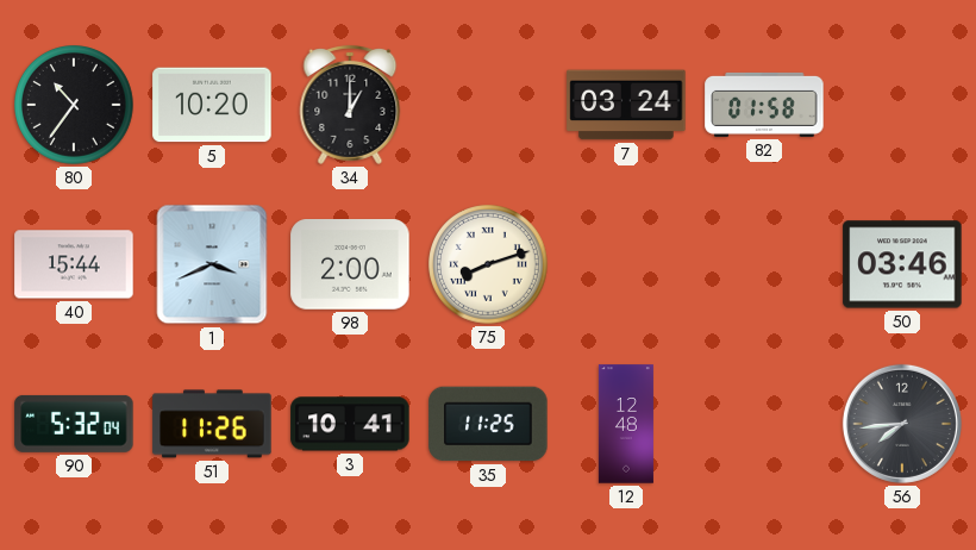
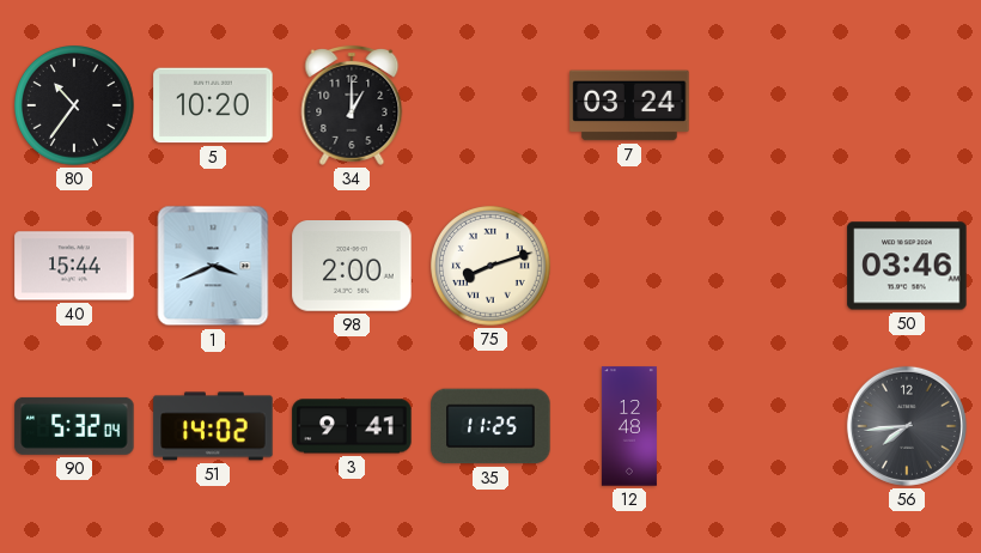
82: 01:58 -> none
51: 11:26 -> 14:02
3: 10:41 -> 9:41
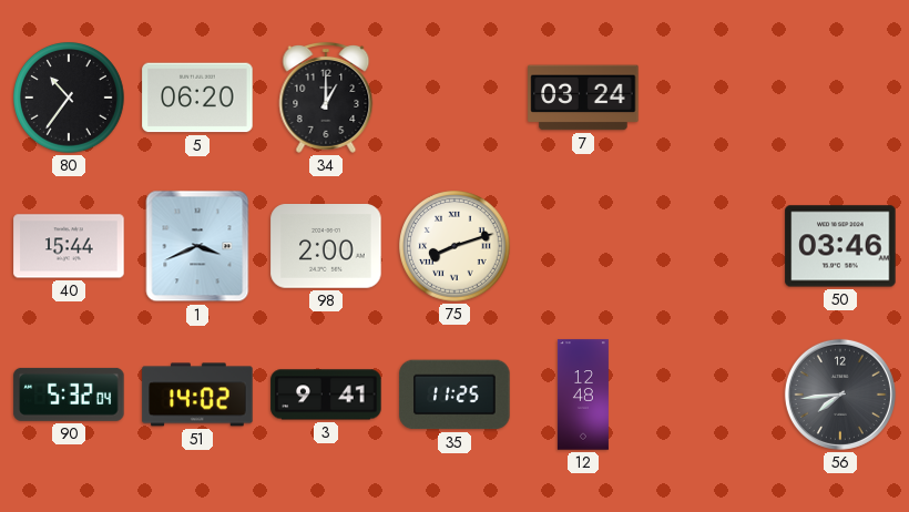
5: 10:20 -> 06:20
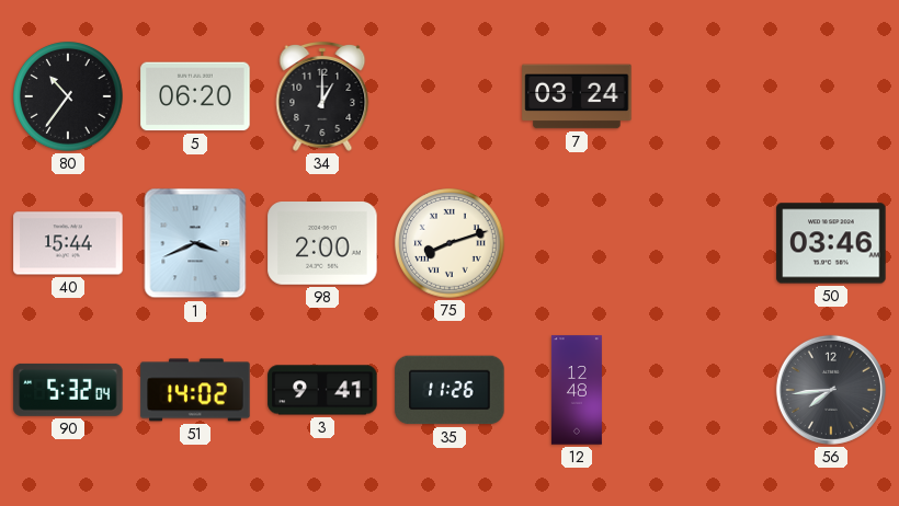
35: 11:25 -> 11:26
